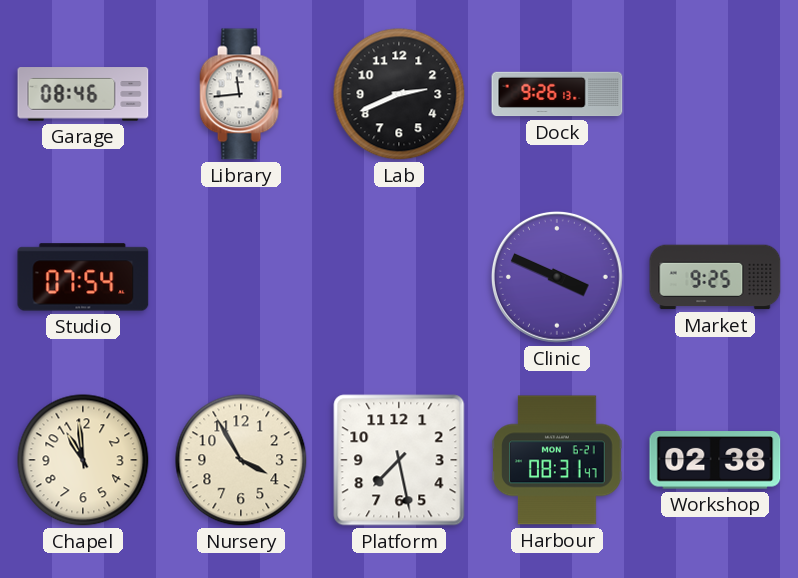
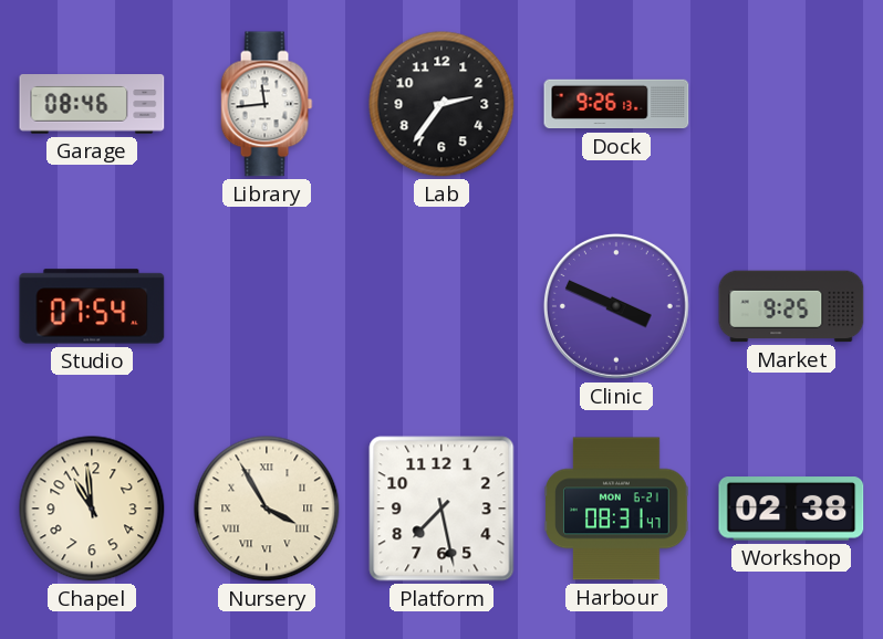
Lab: 2:41 -> 2:36
Nursery numerals: Arabic -> Roman
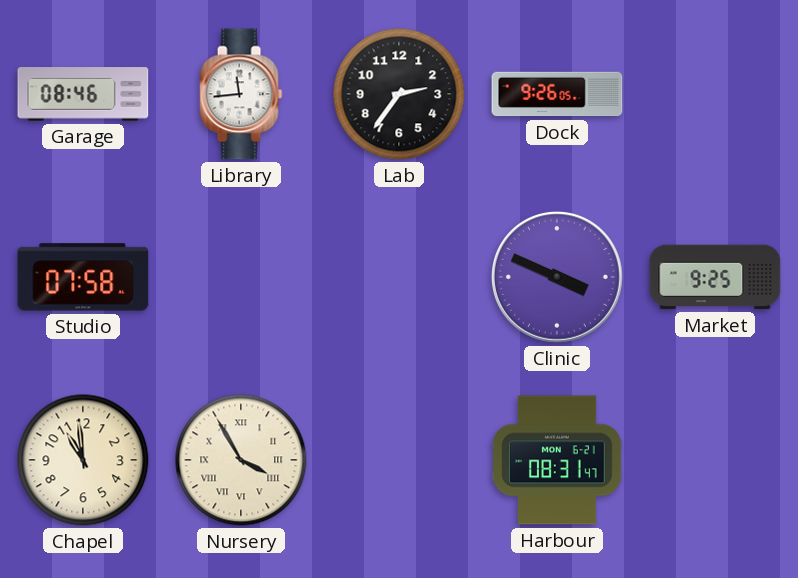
Dock: 9:26:13 -> 9:26:05
Studio: 07:54 -> 07:58
Platform: 7:28 -> none
Workshop: 02:38 -> none
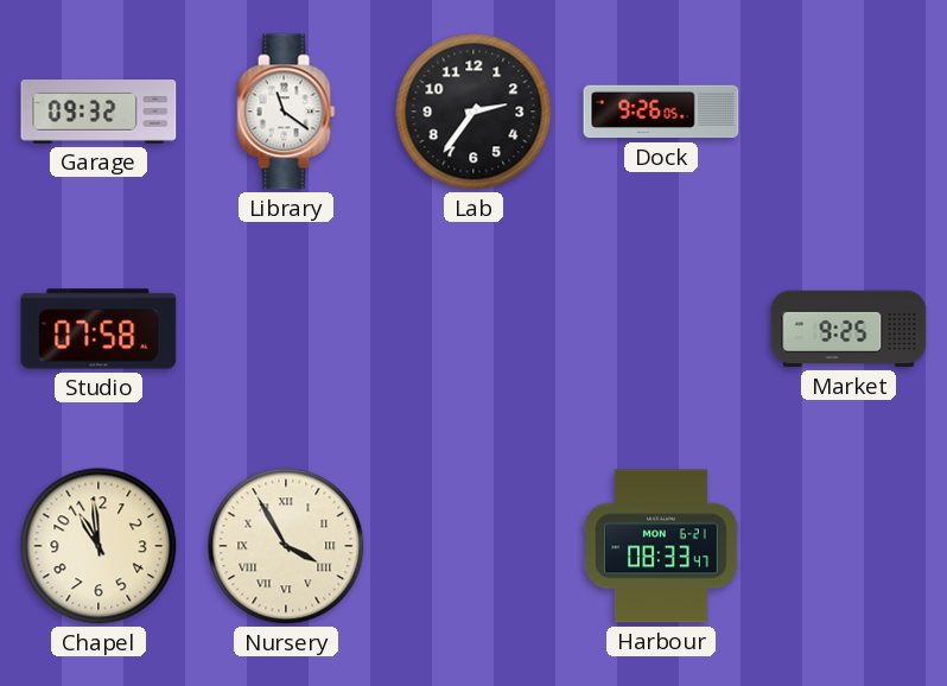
Garage: 08:46 -> 09:32
Library: 11:44 -> 11:21
Clinic: 3:49 -> none
Harbour: 08:31 -> 08:33
